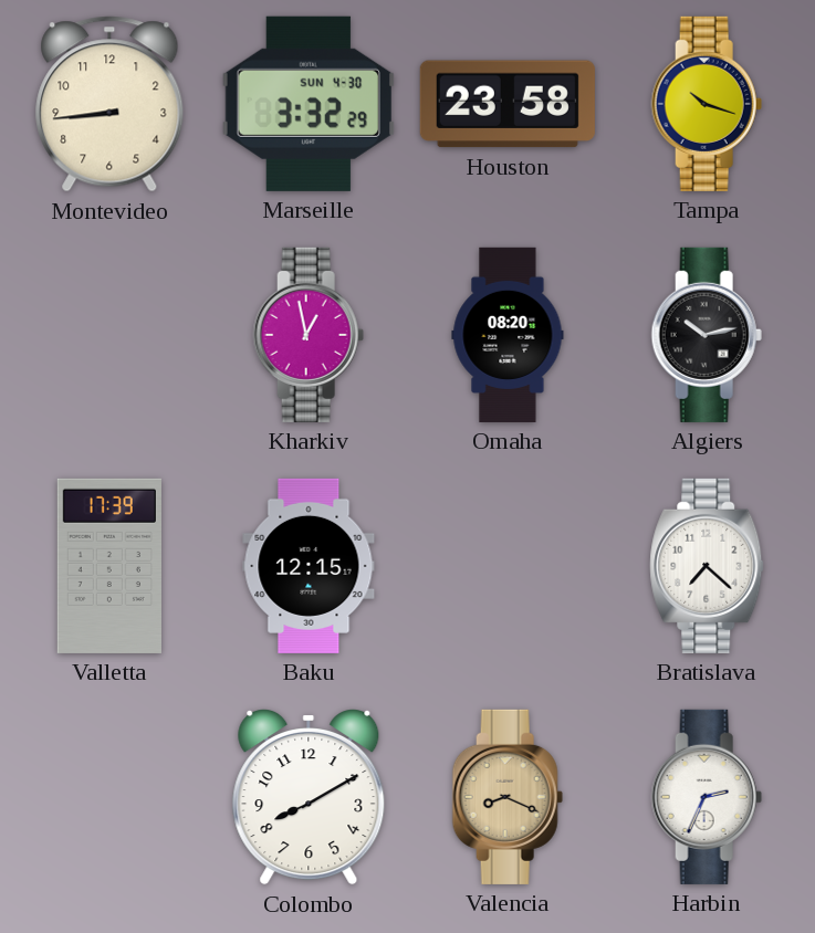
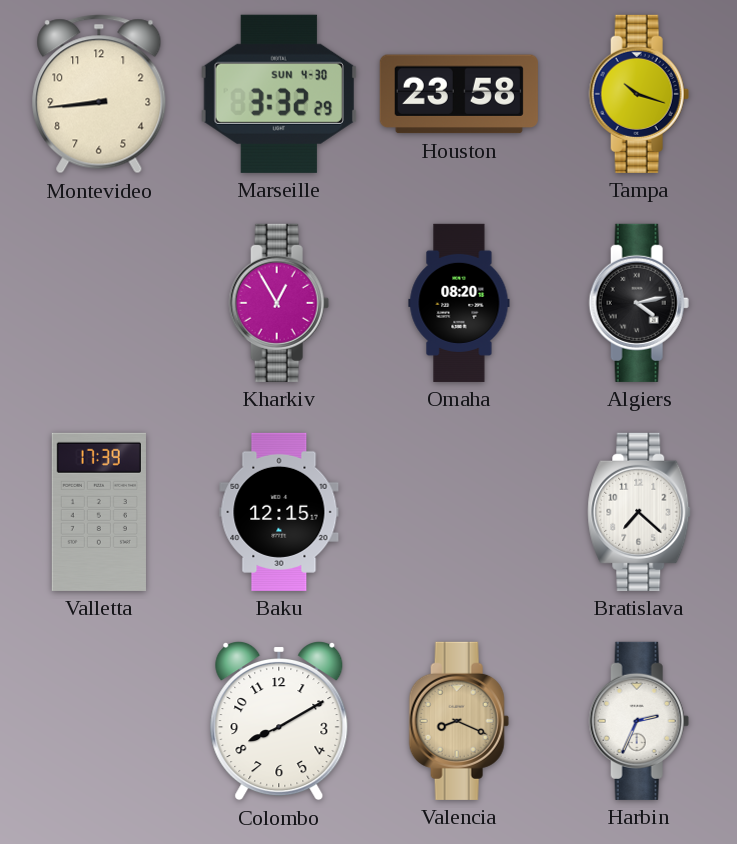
Kharkiv: 12:58 -> 12:55
Algiers: 10:13 -> 4:13
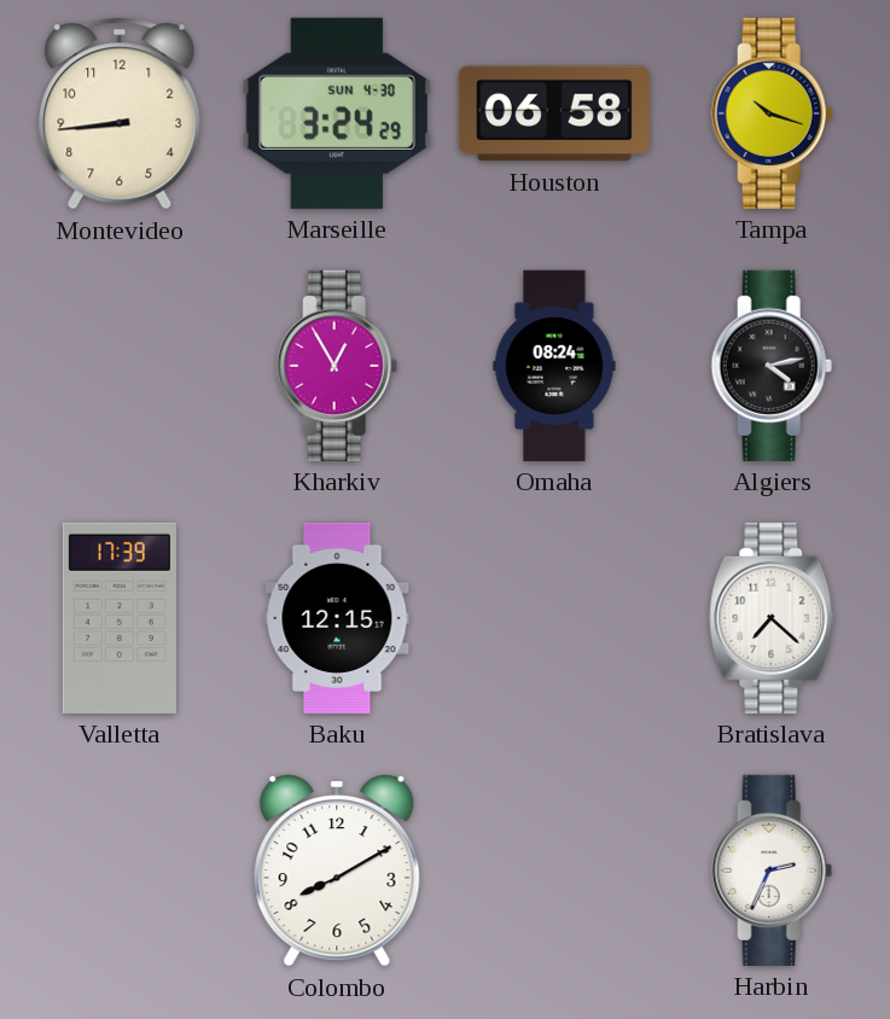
Marseille: 3:32 -> 3:24
Houston: 23:58 -> 06:58
Omaha: 08:20 -> 08:24
Valencia: 8:19 -> none
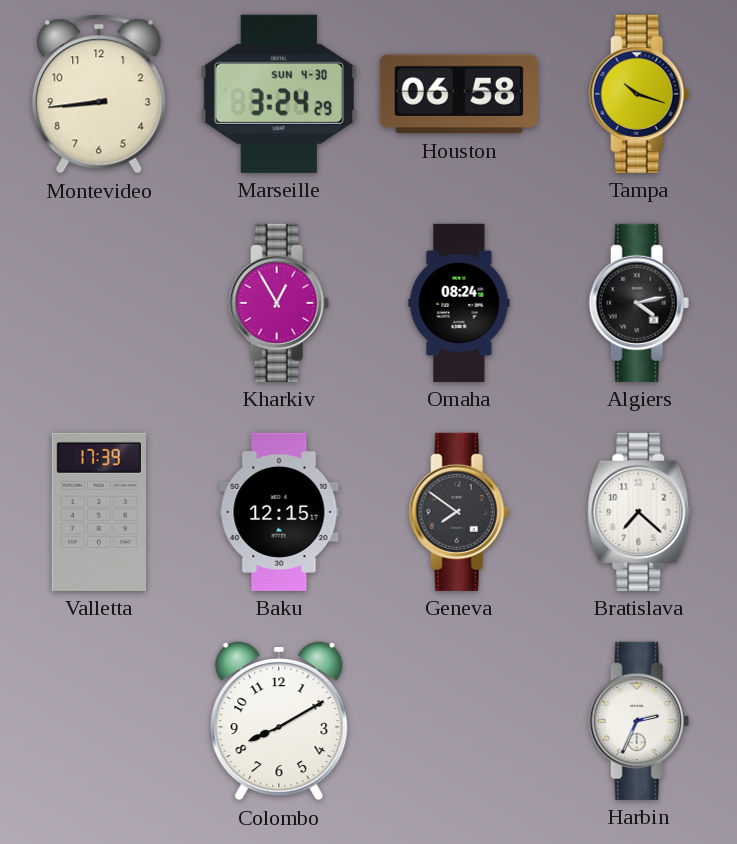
Geneva: none -> 7:51
